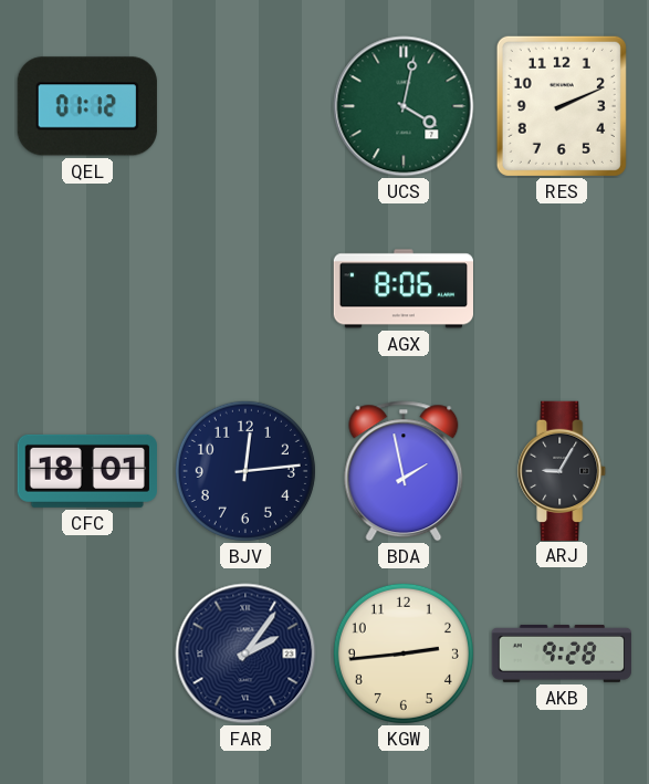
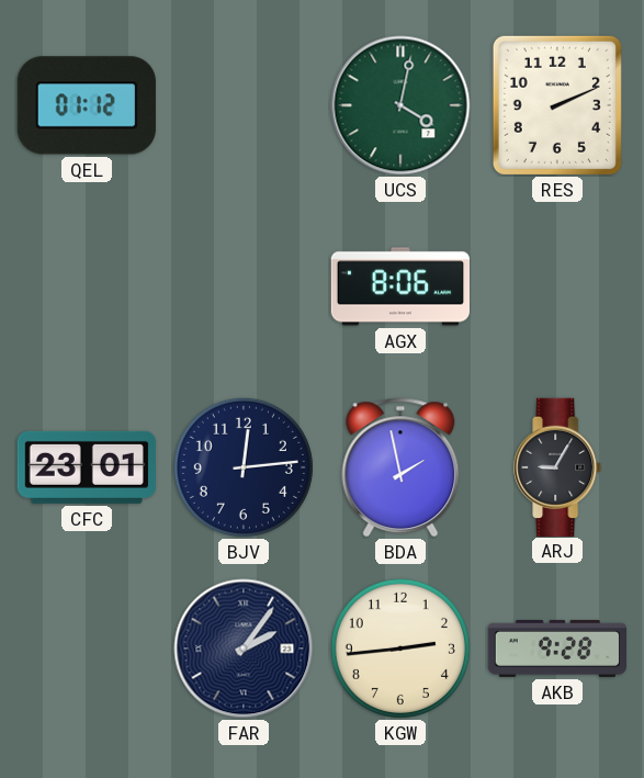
CFC: 18:01 -> 23:01
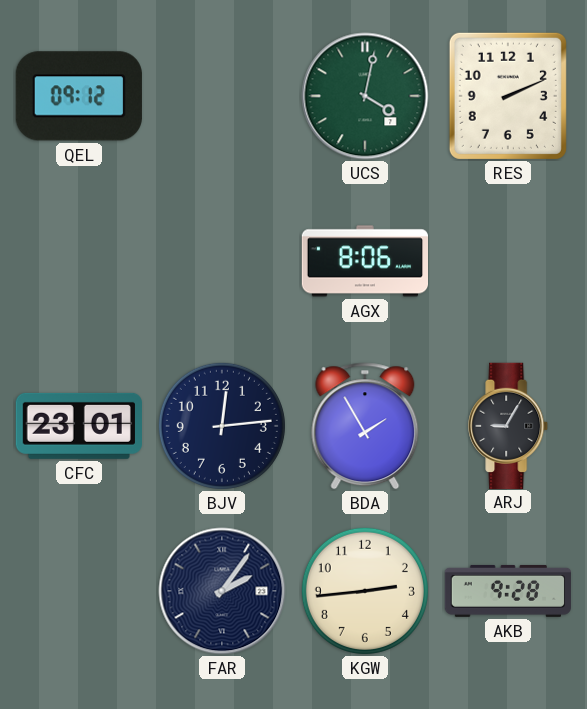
QEL: 01:12 -> 09:12
BDA: 1:58 -> 1:55
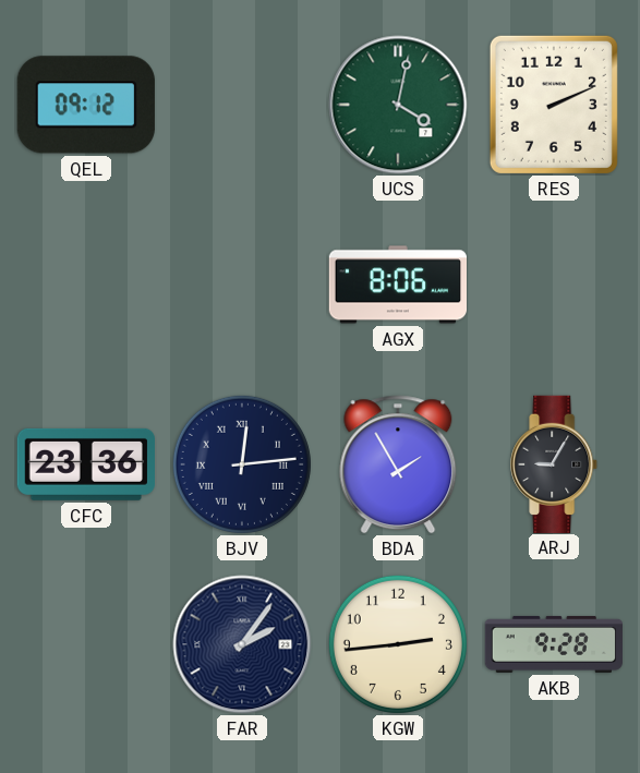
CFC: 23:01 -> 23:36
BJV numerals: Arabic -> Roman
